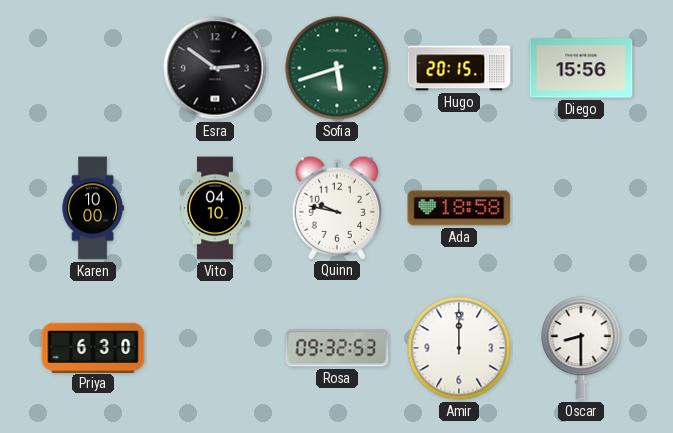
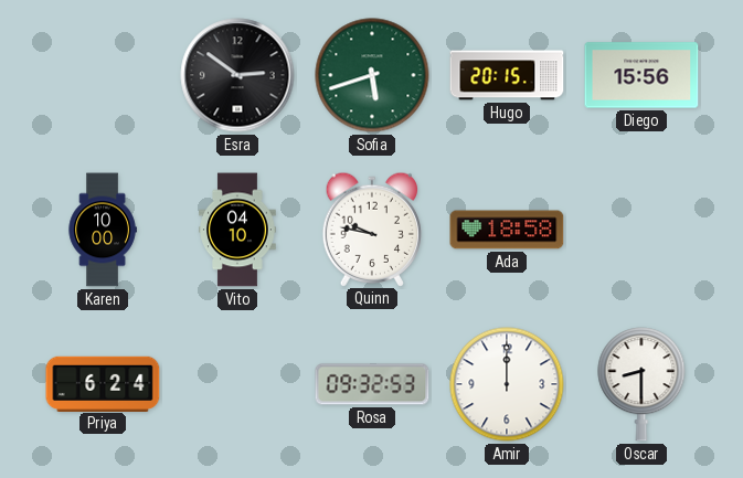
Priya: 6:30 -> 6:24
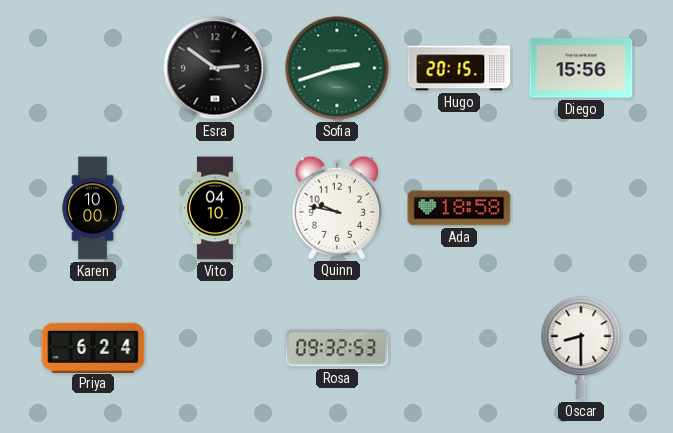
Sofia: 5:42 -> 2:42
Amir: 12:00 -> none
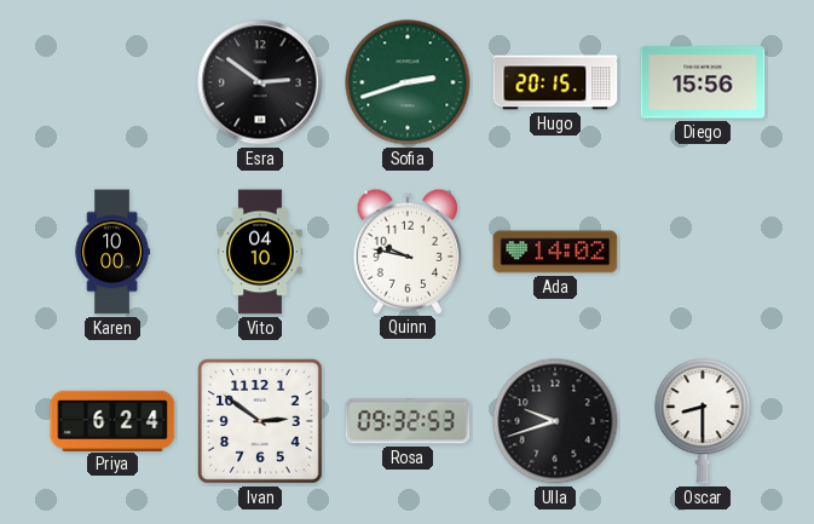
Ada: 18:58 -> 14:02
Ivan: none -> 2:51
Ulla: none -> 9:42
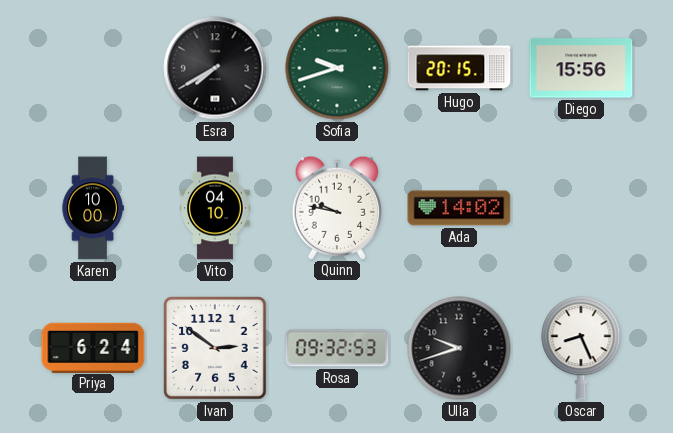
Esra: 2:51 -> 7:40
Sofia: 2:42 -> 9:42
Oscar: 8:30 -> 8:26
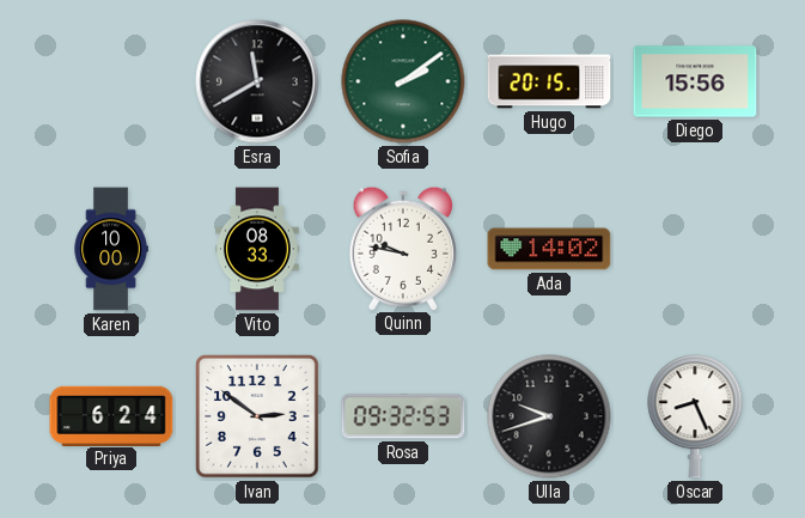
Esra: 7:40 -> 11:40
Sofia: 9:42 -> 2:09
Vito: 04:10 -> 08:33
